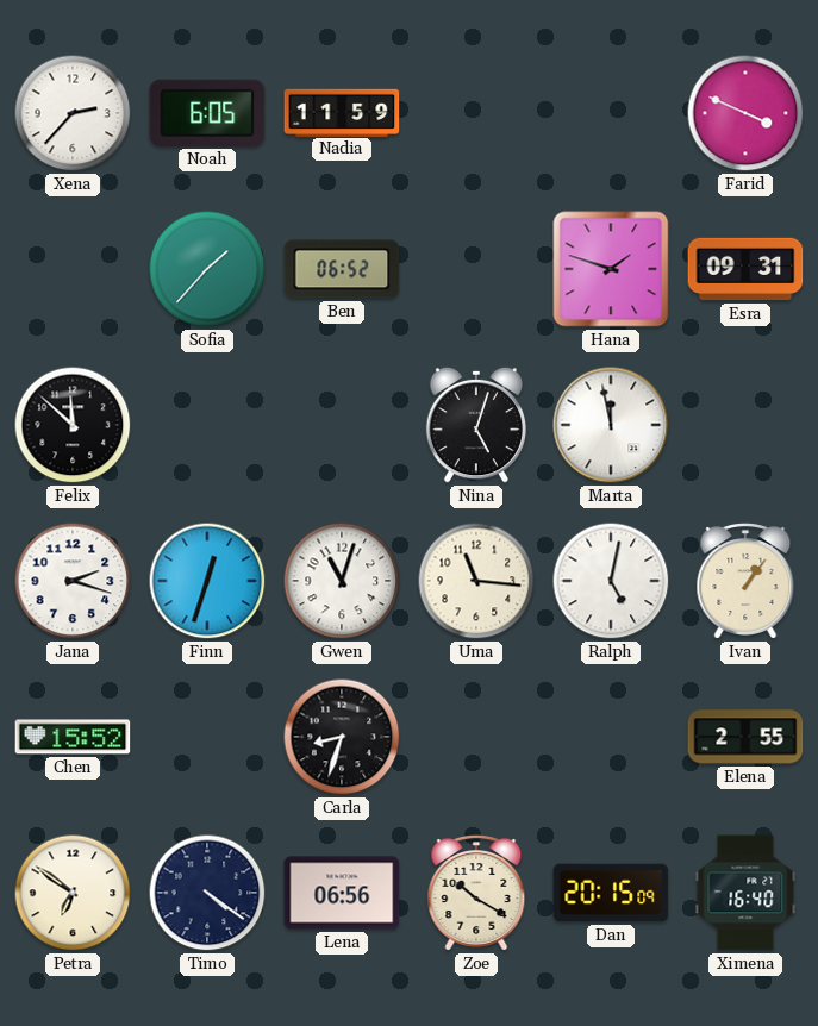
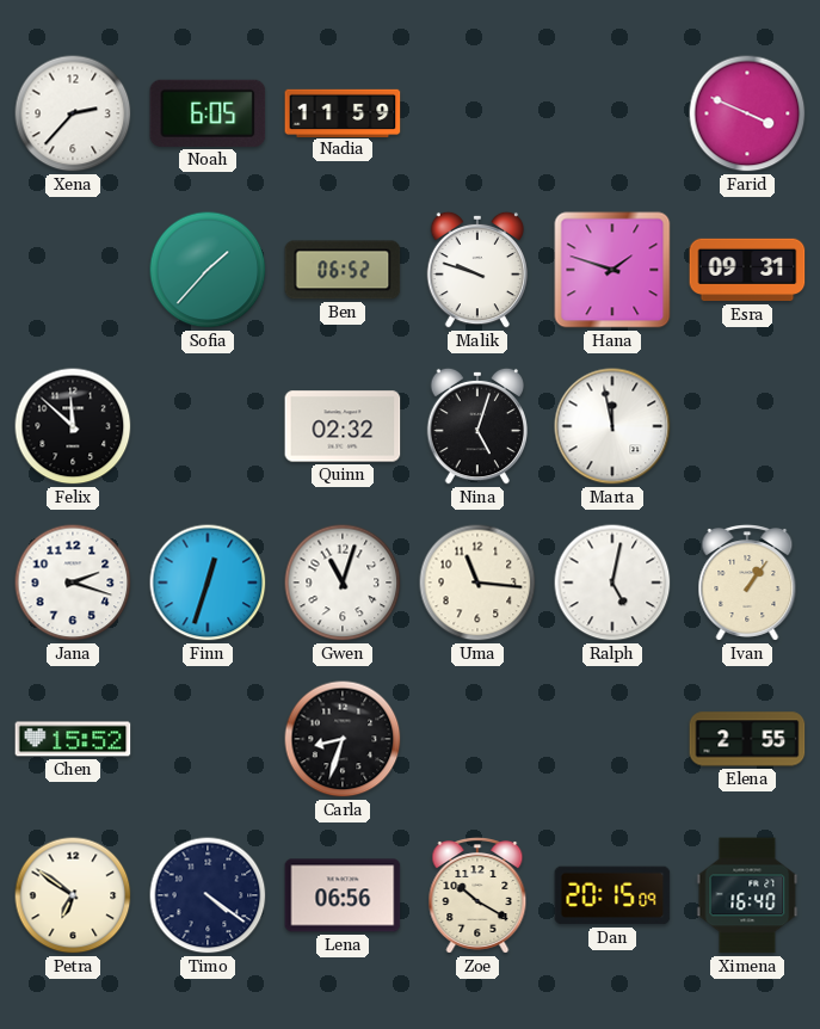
Malik: none -> 9:48
Quinn: none -> 02:32
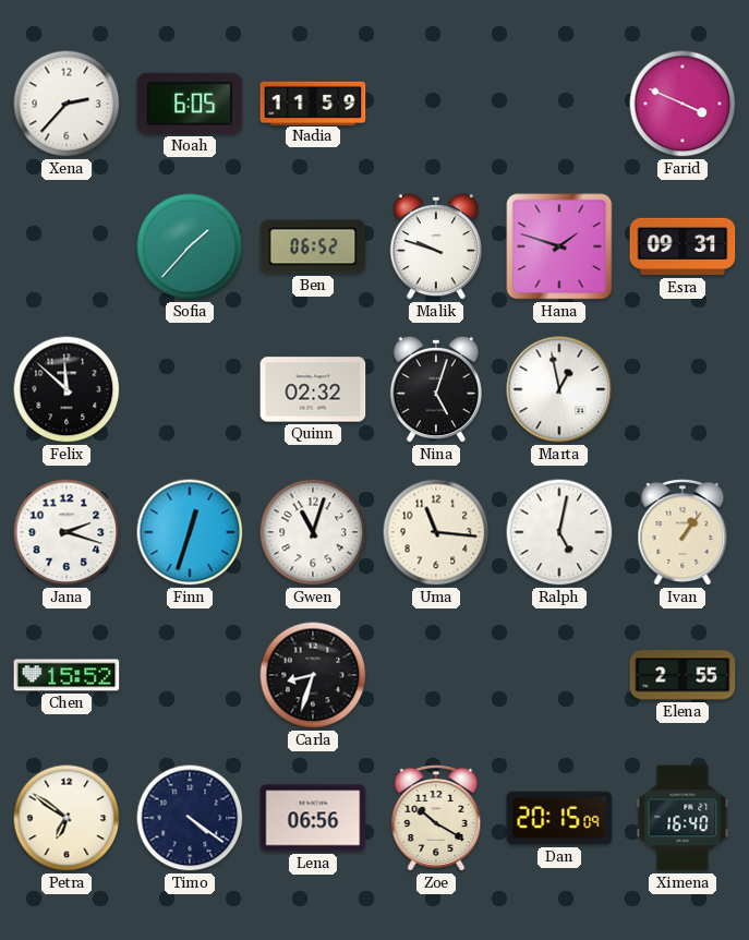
Marta: 11:58 -> 12:58
